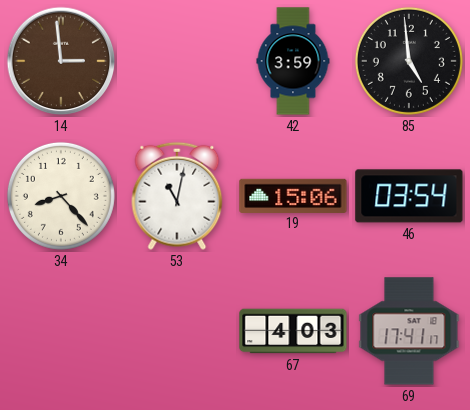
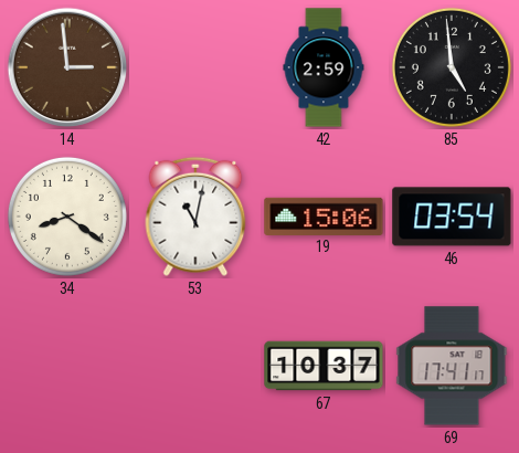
42: 3:59 -> 2:59
34: 8:23 -> 8:21
67: 4:03 -> 10:37
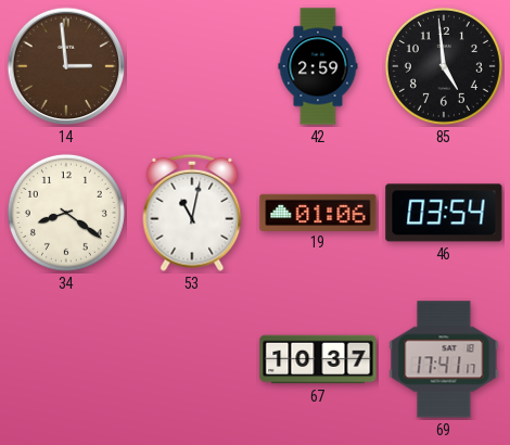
19: 15:06 -> 01:06
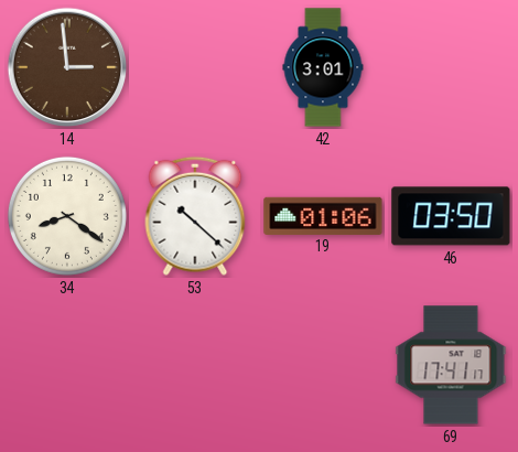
42: 2:59 -> 3:01
85: 4:59 -> none
53: 11:02 -> 10:22
46: 03:54 -> 03:50
67: 10:37 -> none
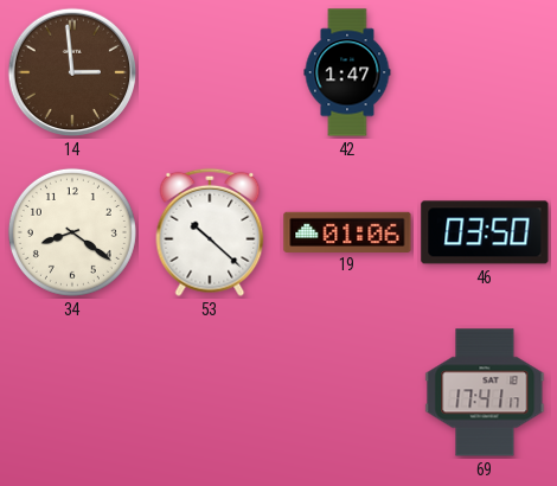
42: 3:01 -> 1:47
